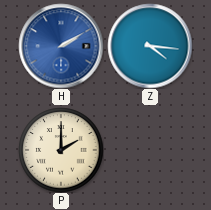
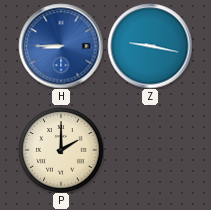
H: 2:10 -> 8:45
Z: 4:16 -> 9:17
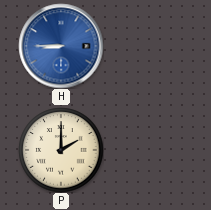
Z: 9:17 -> none
